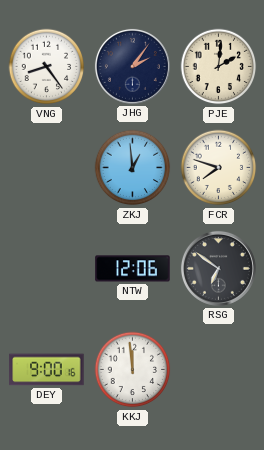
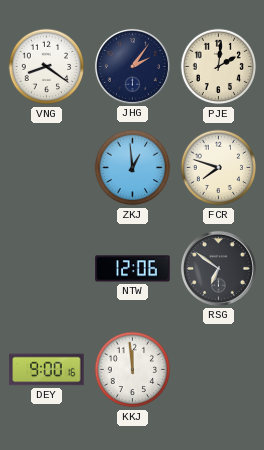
VNG: 8:24 -> 8:21
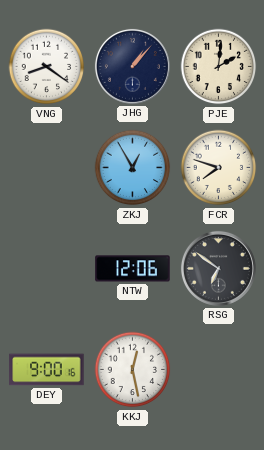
JHG: 2:06 -> 1:07
ZKJ: 12:59 -> 12:55
KKJ: 11:59 -> 12:28
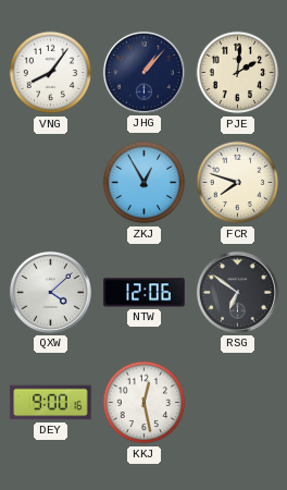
VNG: 8:21 -> 8:06
QXW: none -> 4:08
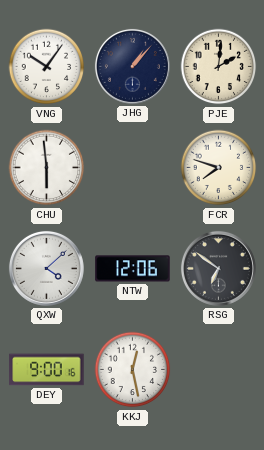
VNG: 8:06 -> 10:06
CHU: none -> 5:59
ZKJ: 12:55 -> none
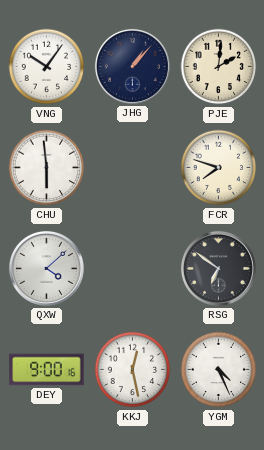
NTW: 12:06 -> none
YGM: none -> 4:26
